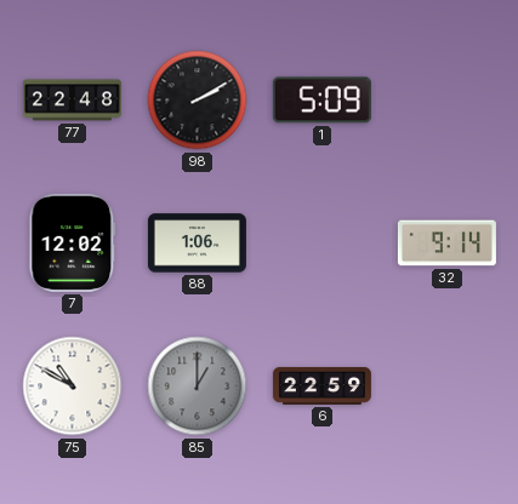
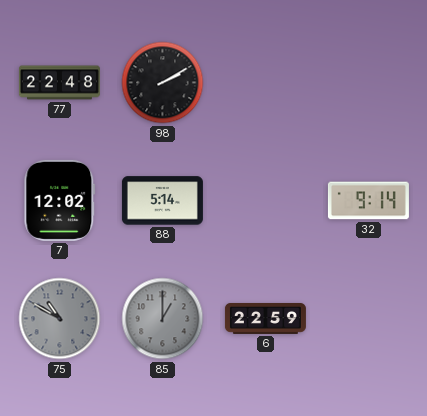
1: 5:09 -> none
88: 1:06 -> 5:14
75 dial: white -> grey
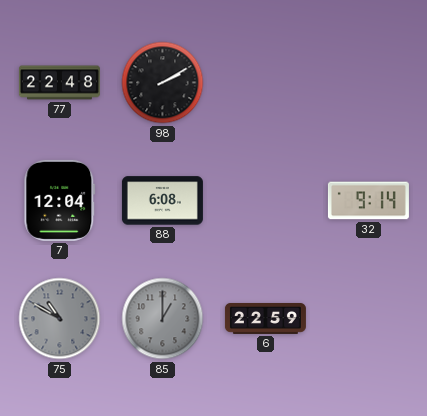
7: 12:02 -> 12:04
88: 5:14 -> 6:08
